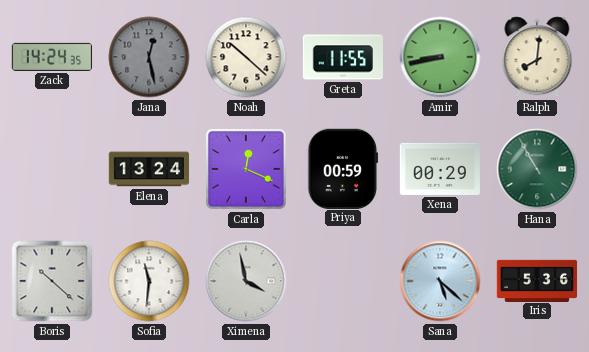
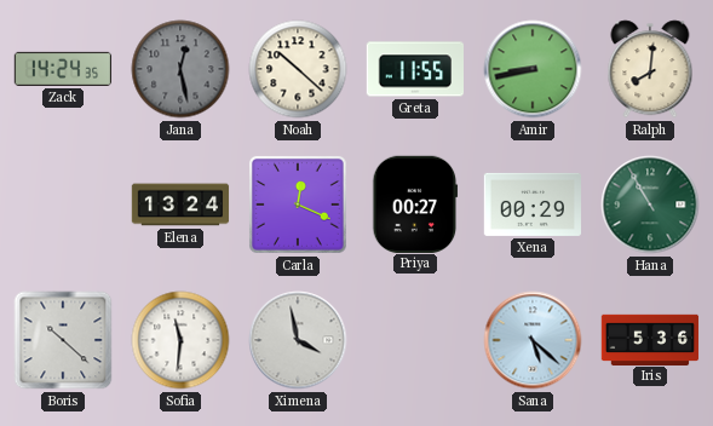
Priya: 00:59 -> 00:27
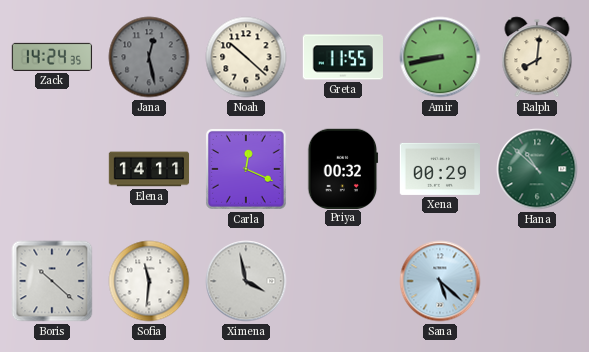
Elena: 13:24 -> 14:11
Priya: 00:27 -> 00:32
Hana: 10:55 -> 10:52
Iris: 5:36 -> none
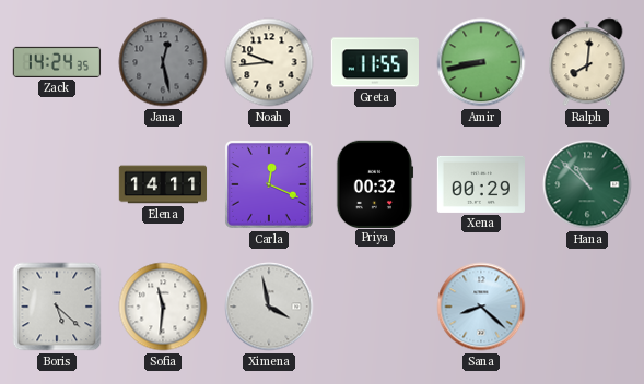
Noah: 10:22 -> 9:44
Boris: 10:22 -> 5:22
Sana: 5:22 -> 8:22
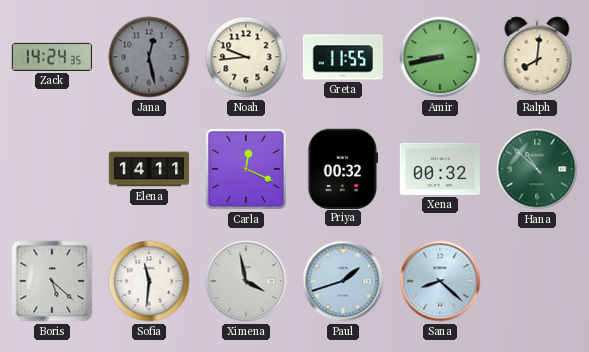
Xena: 00:29 -> 00:32
Paul: none -> 1:42
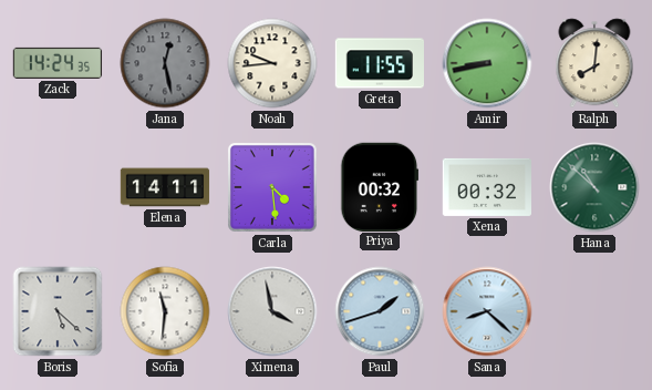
Carla: 12:19 -> 4:29
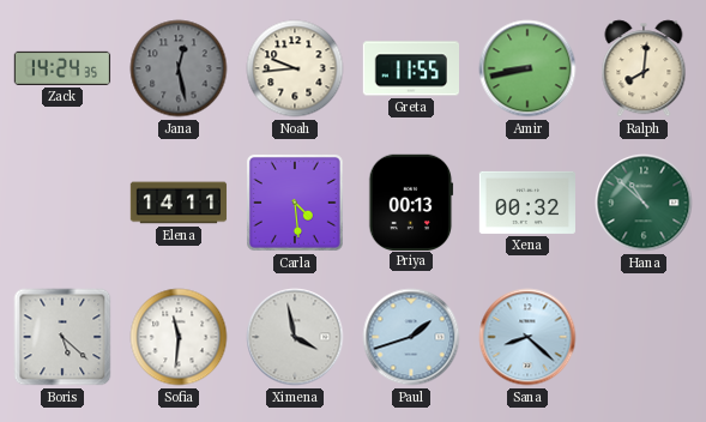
Priya: 00:32 -> 00:13
